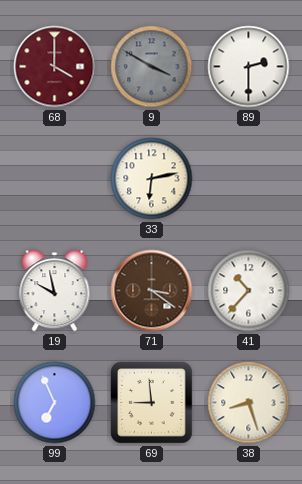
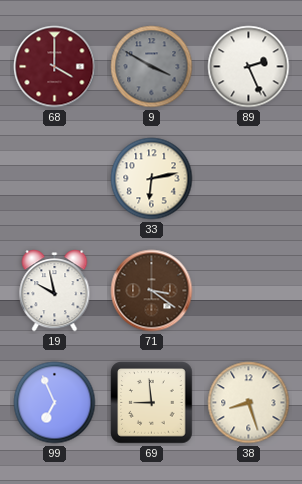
89: 2:30 -> 2:26
41: 10:37 -> none
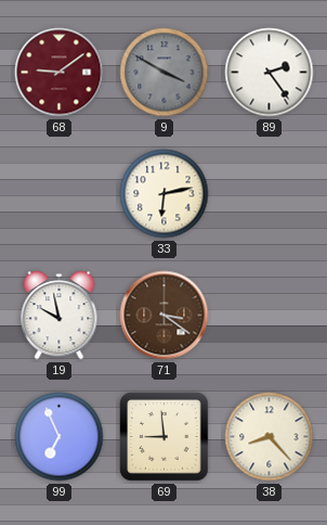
68: 4:00 -> 9:09
89: 2:26 -> 2:24
38: 8:27 -> 8:23
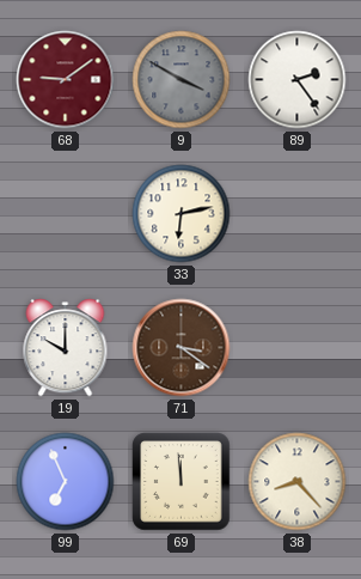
19: 9:58 -> 10:00
69: 8:59 -> 11:59
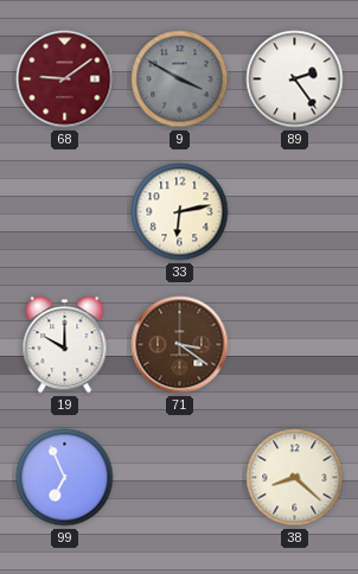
69: 11:59 -> none
38: 8:23 -> 8:22
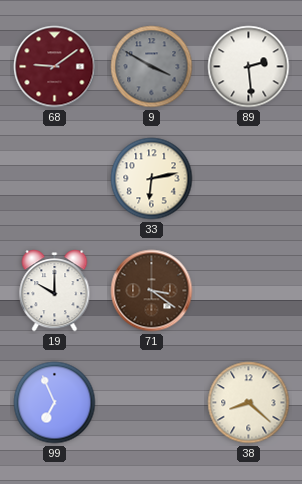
89: 2:24 -> 2:29
